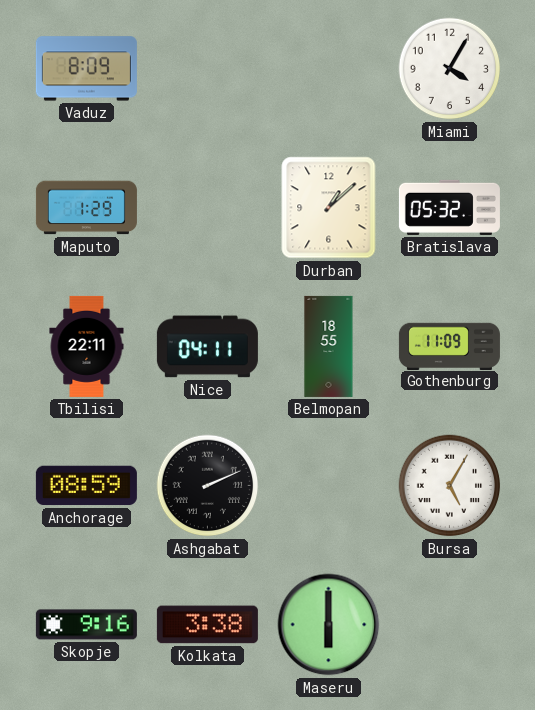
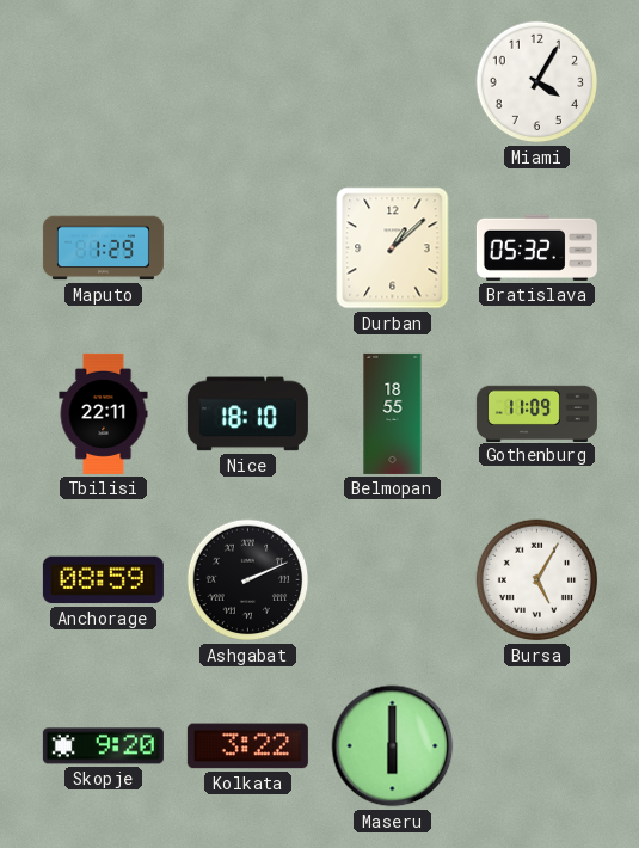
Vaduz: 8:09 -> none
Nice: 04:11 -> 18:10
Skopje: 9:16 -> 9:20
Kolkata: 3:38 -> 3:22
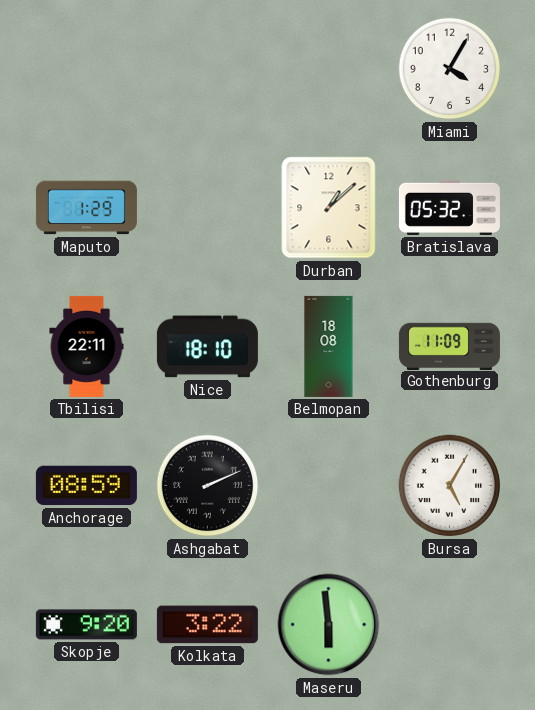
Belmopan: 18:55 -> 18:08
Maseru: 6:00 -> 5:59
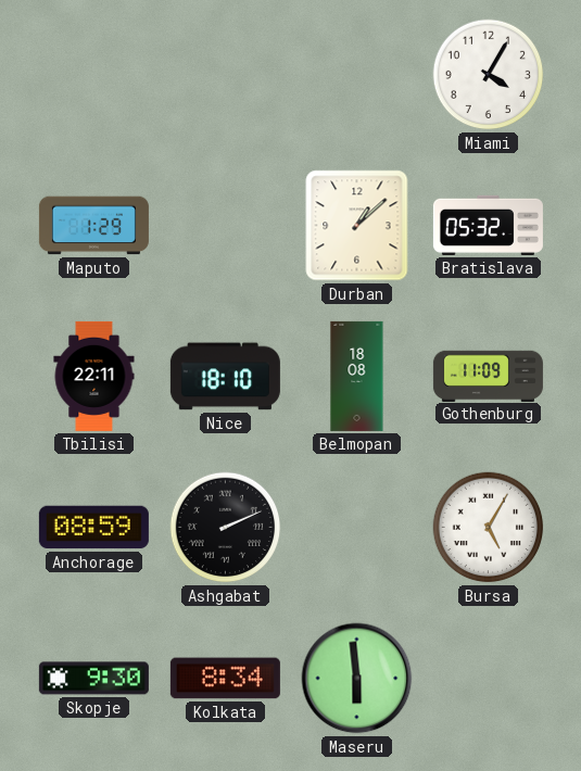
Skopje: 9:20 -> 9:30
Kolkata: 3:22 -> 8:34
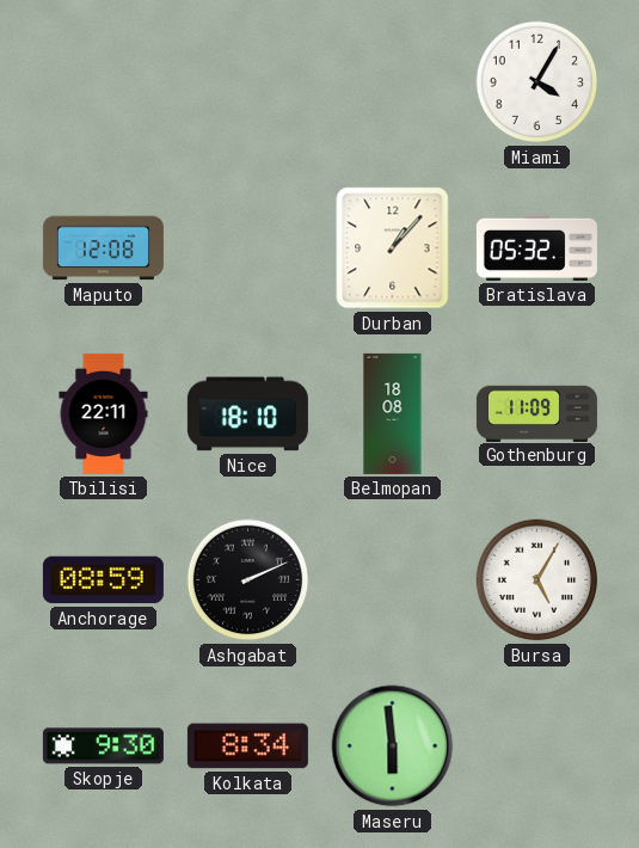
Maputo: 1:29 -> 12:08
Durban: 1:08 -> 1:07
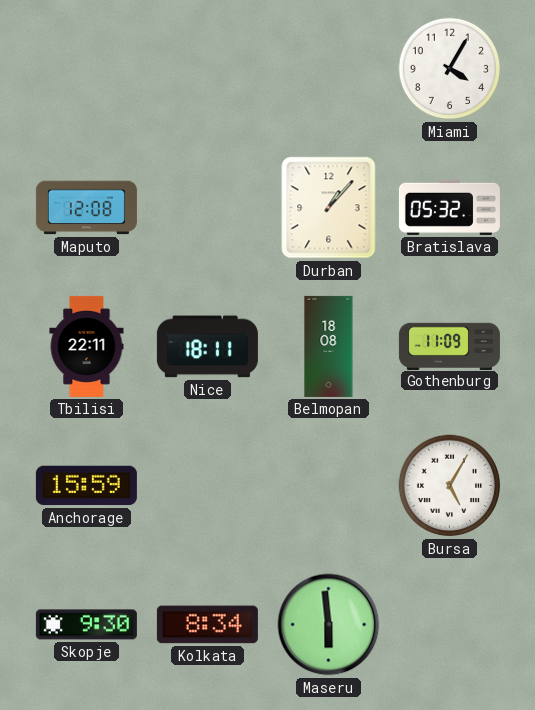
Nice: 18:10 -> 18:11
Anchorage: 08:59 -> 15:59
Ashgabat: 2:11 -> none
